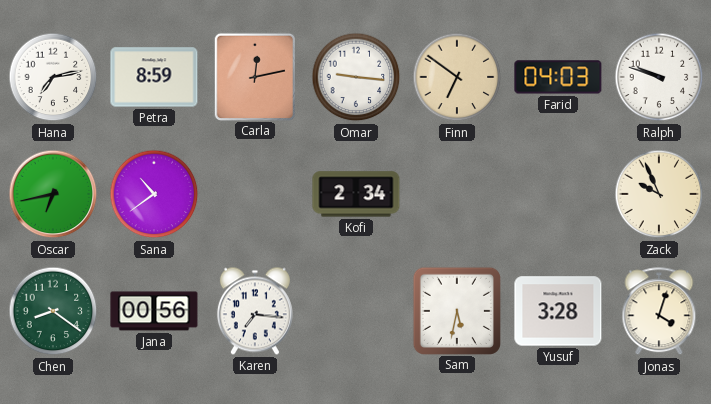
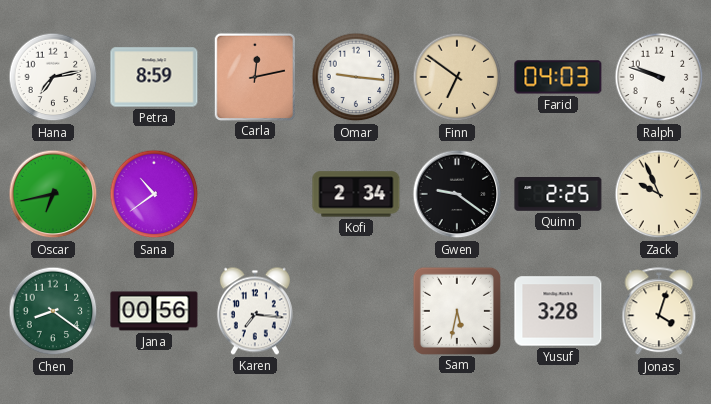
Gwen: none -> 9:21
Quinn: none -> 2:25
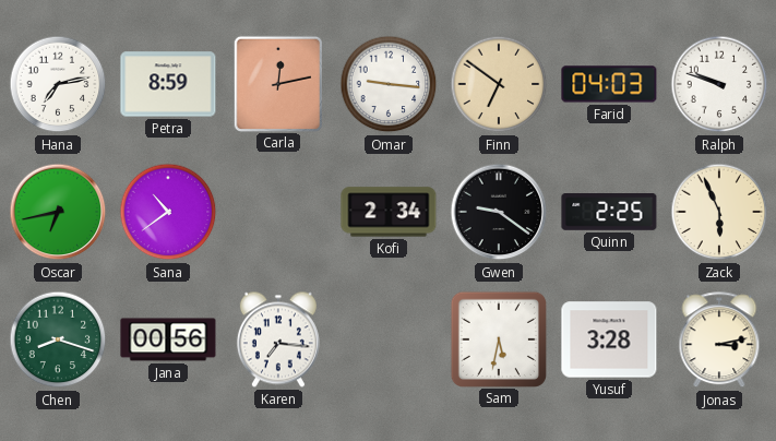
Zack: 9:56 -> 5:56
Chen: 8:21 -> 8:18
Jonas: 4:03 -> 3:13
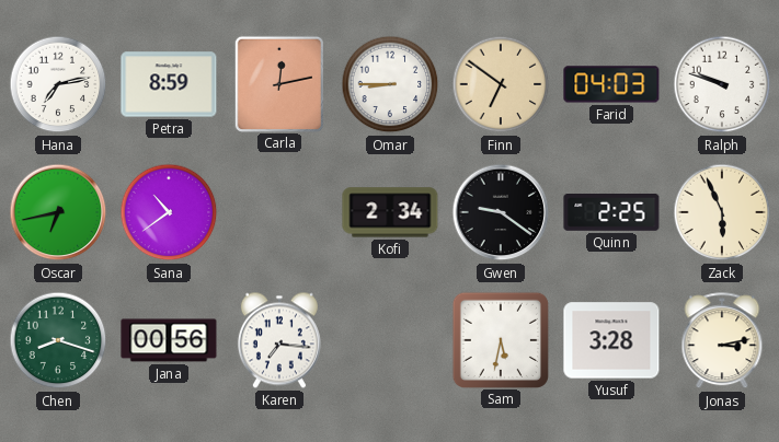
Omar: 9:16 -> 8:45
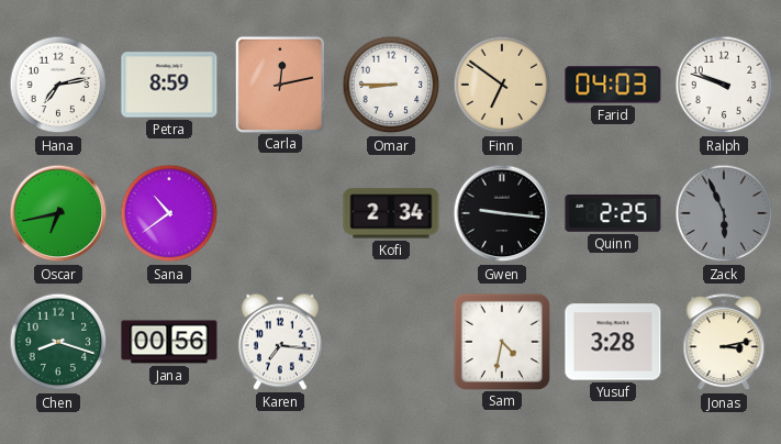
Gwen: 9:21 -> 9:16
Zack dial: cream -> grey
Sam: 5:32 -> 4:32
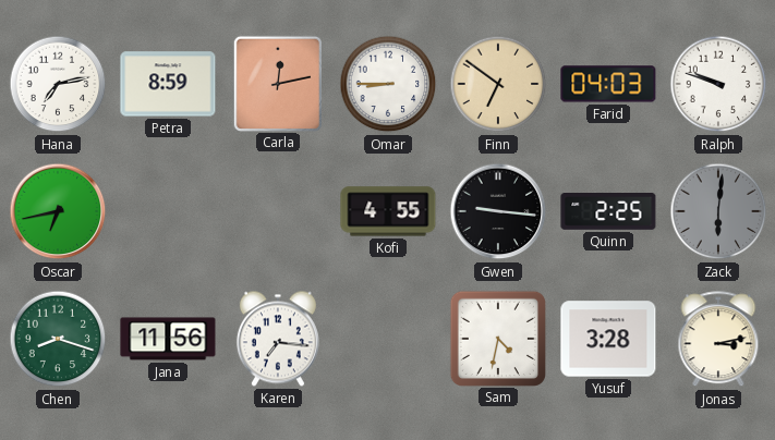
Sana: 10:39 -> none
Kofi: 2:34 -> 4:55
Zack: 5:56 -> 6:01
Jana: 00:56 -> 11:56
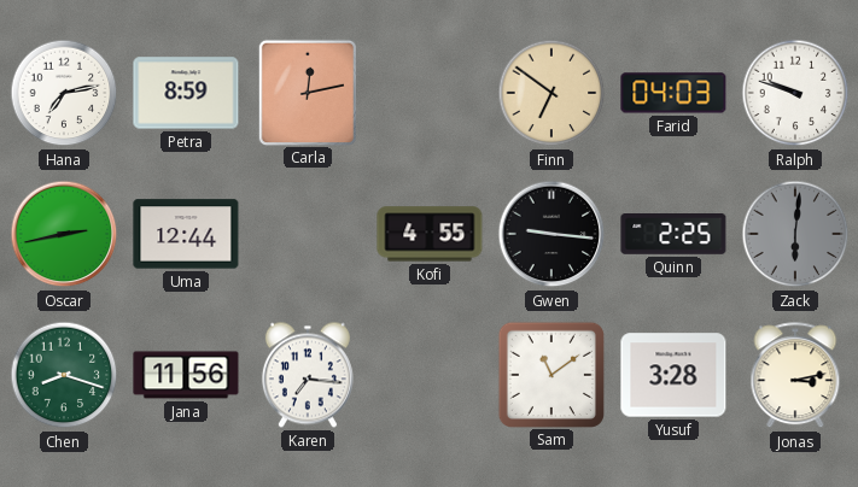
Omar: 8:45 -> none
Oscar: 6:43 -> 2:43
Uma: none -> 12:44
Sam: 4:32 -> 11:09
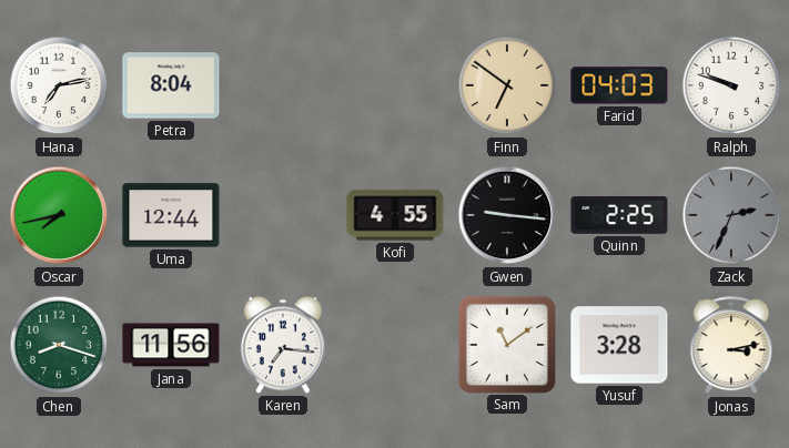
Petra: 8:59 -> 8:04
Carla: 12:13 -> none
Oscar: 2:43 -> 7:43
Zack: 6:01 -> 2:34
